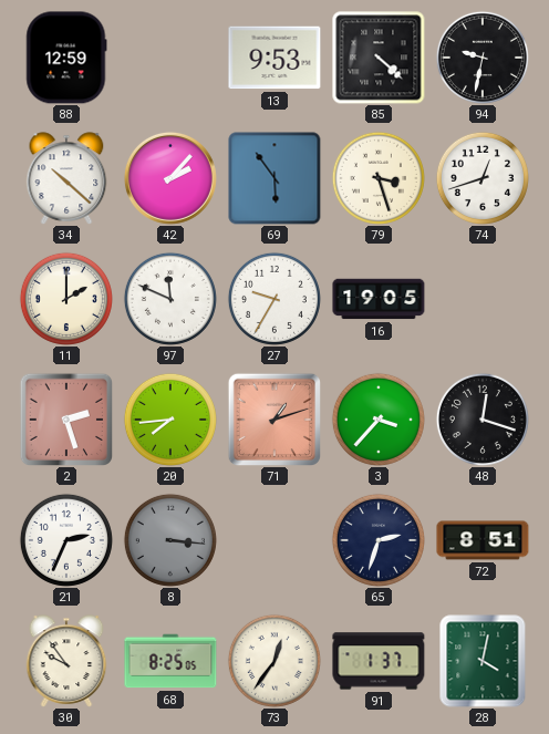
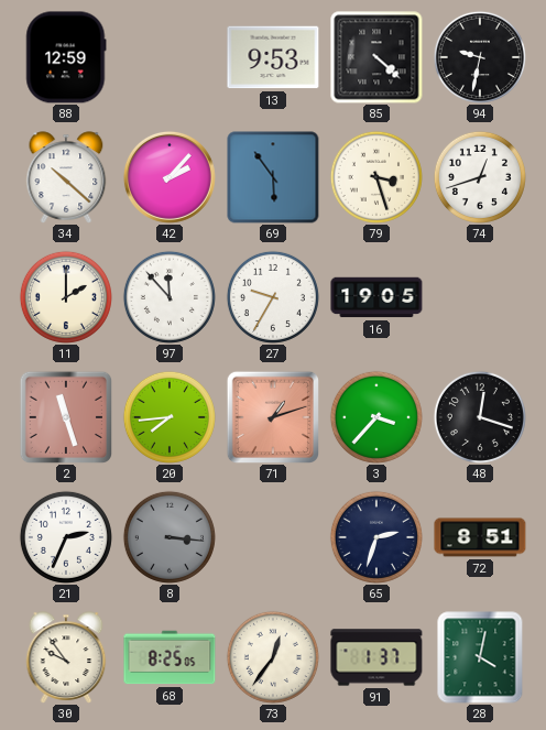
97: 11:49 -> 11:53
2: 2:27 -> 11:27
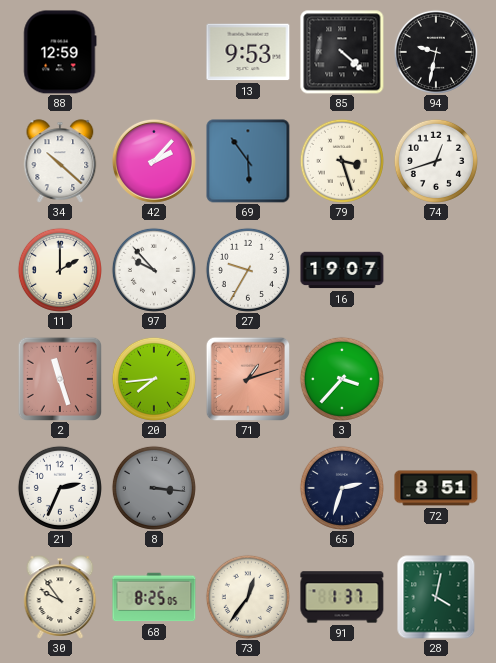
97: 11:53 -> 9:53
16: 19:05 -> 19:07
48: 12:18 -> none
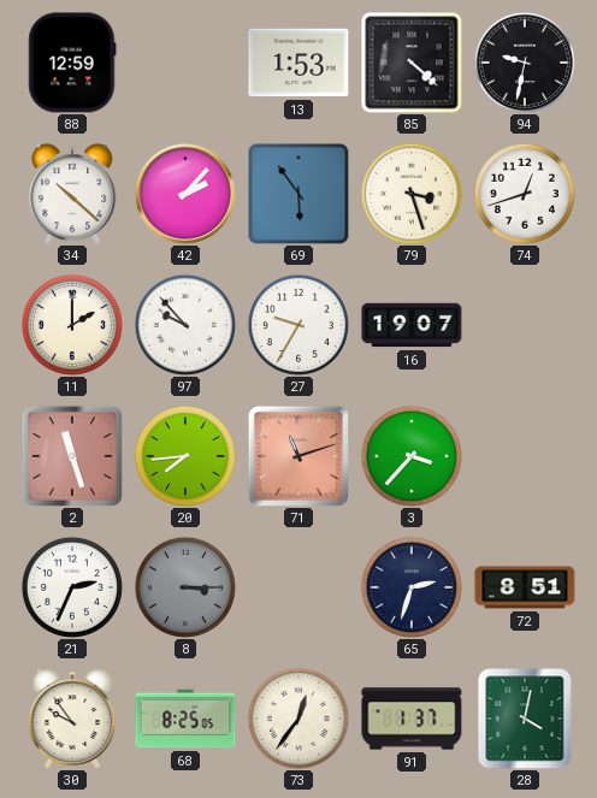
13: 9:53 -> 1:53
71: 1:12 -> 11:12
8: 3:16 -> 3:15
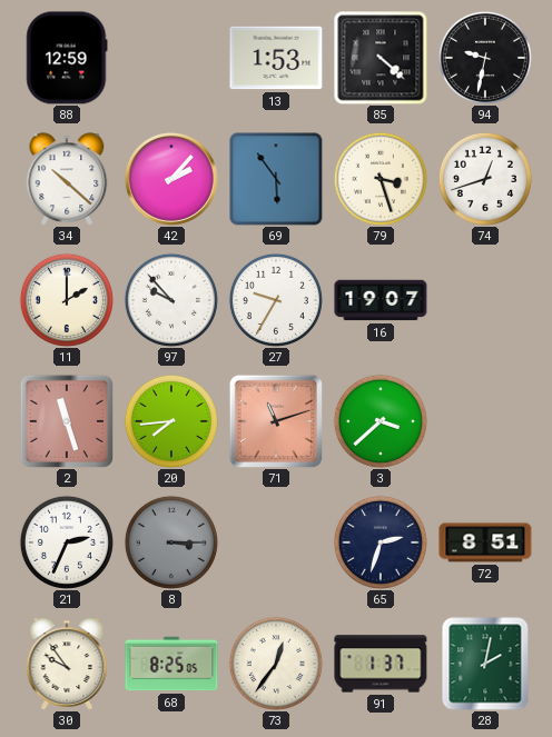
3: 3:37 -> 3:38
28: 4:02 -> 2:02
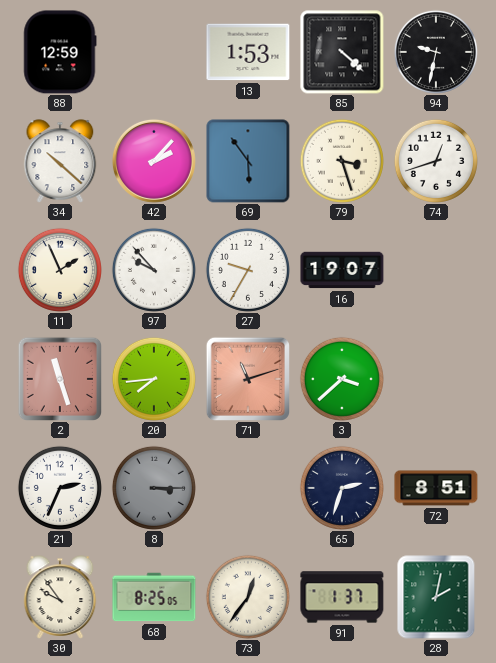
11: 2:00 -> 1:56
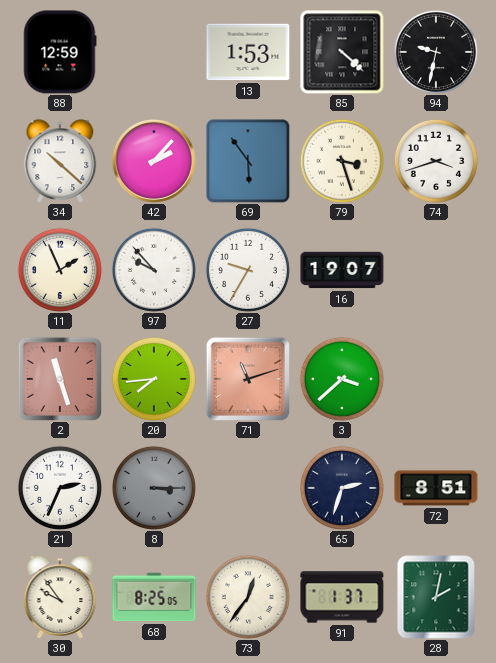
74: 12:42 -> 3:42
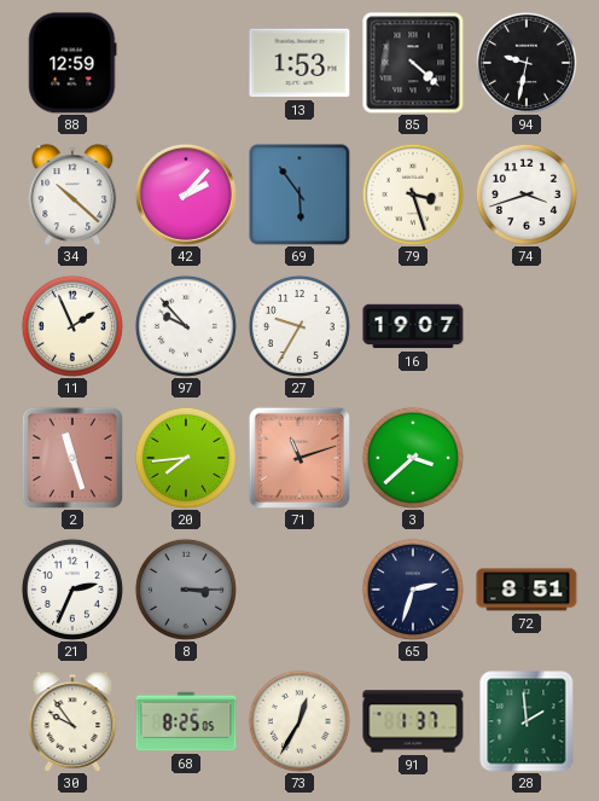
73: 12:36 -> 12:35
28: 2:02 -> 1:59
